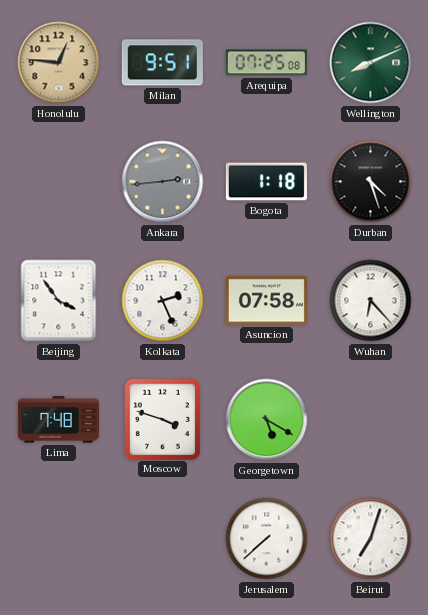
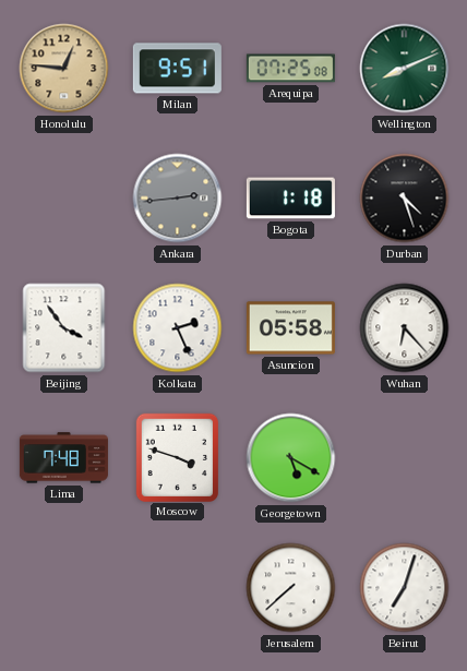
Asuncion: 07:58 -> 05:58
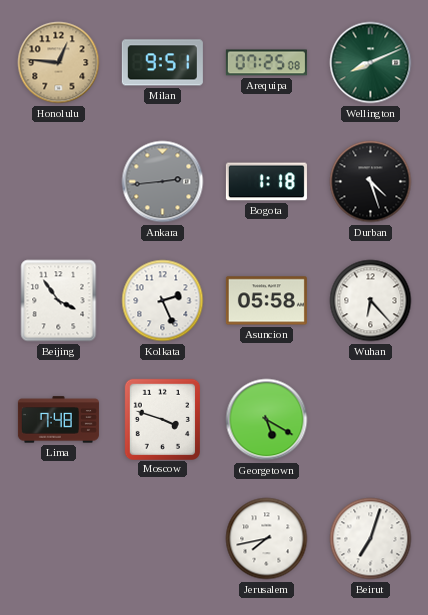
Jerusalem: 7:38 -> 7:43
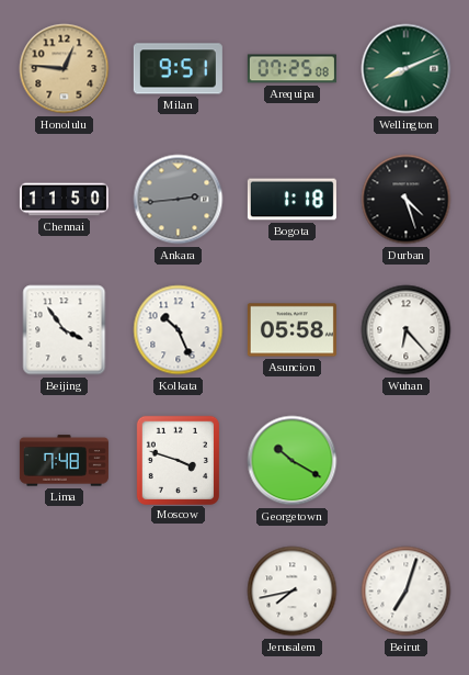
Chennai: none -> 11:50
Kolkata: 2:26 -> 10:26
Georgetown: 5:20 -> 10:20
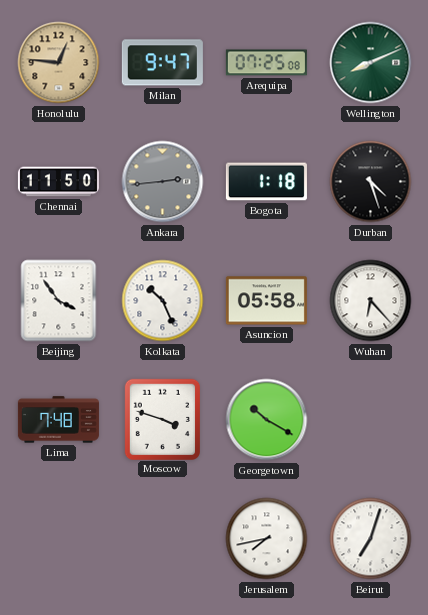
Milan: 9:51 -> 9:47
